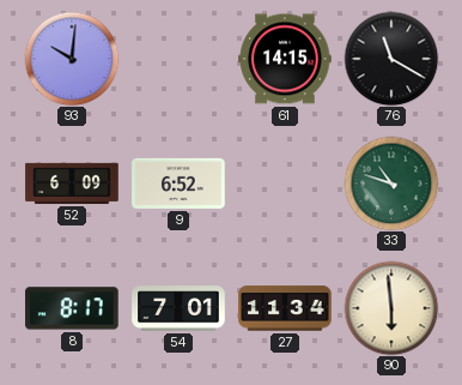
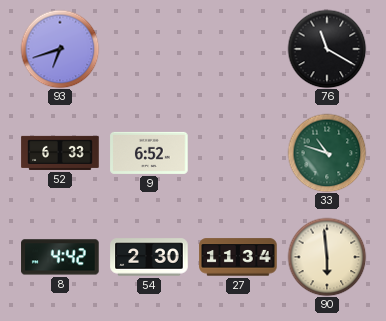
93: 10:01 -> 6:42
61: 14:15 -> none
52: 6:09 -> 6:33
8: 8:17 -> 4:42
54: 7:01 -> 2:30
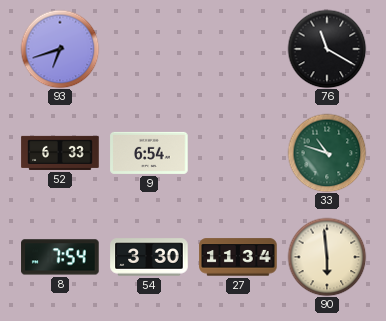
9: 6:52 -> 6:54
8: 4:42 -> 7:54
54: 2:30 -> 3:30
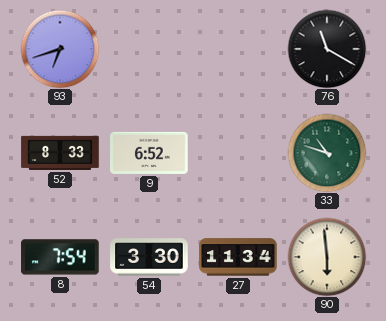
52: 6:33 -> 8:33
9: 6:54 -> 6:52
